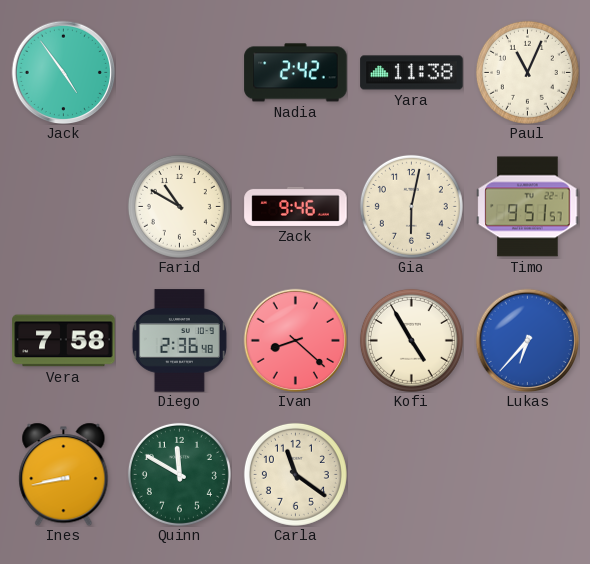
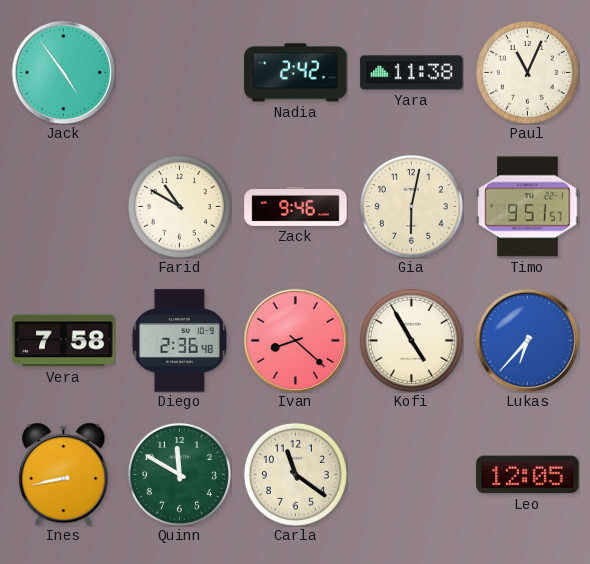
Leo: none -> 12:05
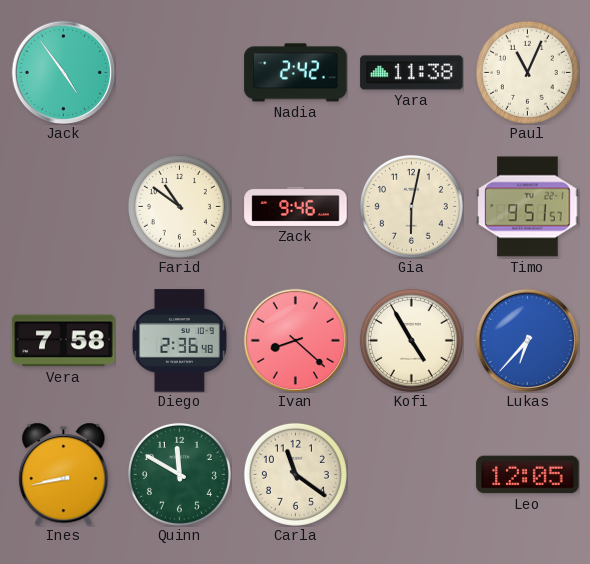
Farid: 10:50 -> 10:51
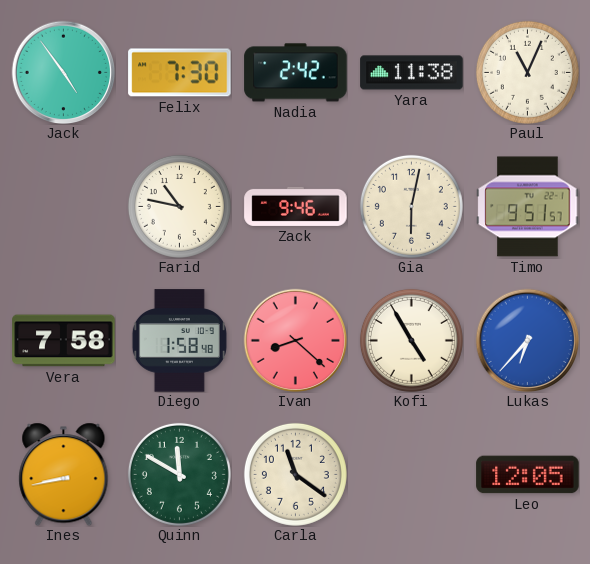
Felix: none -> 7:30
Farid: 10:51 -> 10:47
Diego: 2:36 -> 1:58
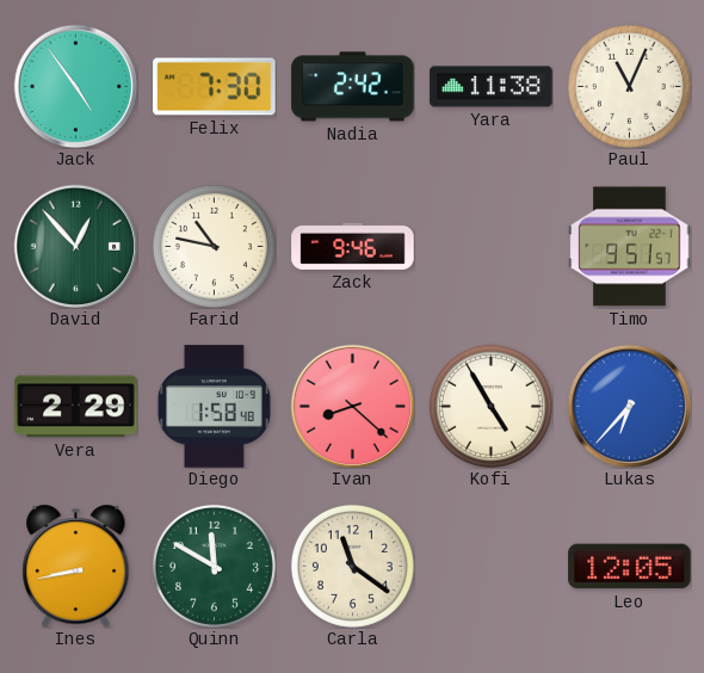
David: none -> 12:53
Gia: 6:02 -> none
Vera: 7:58 -> 2:29
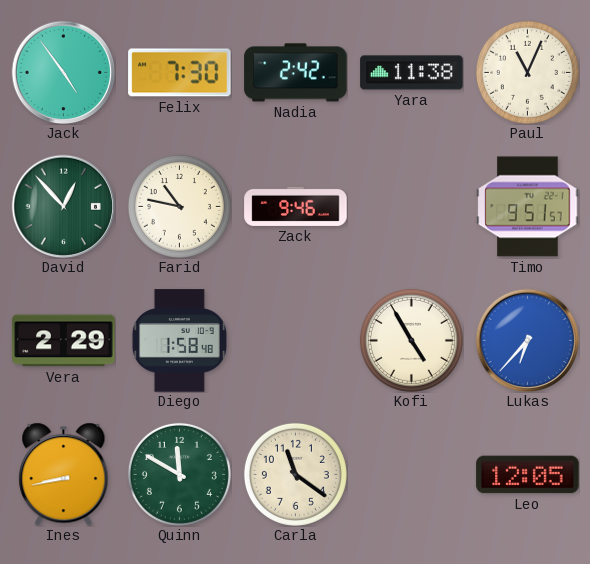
Ivan: 8:22 -> none
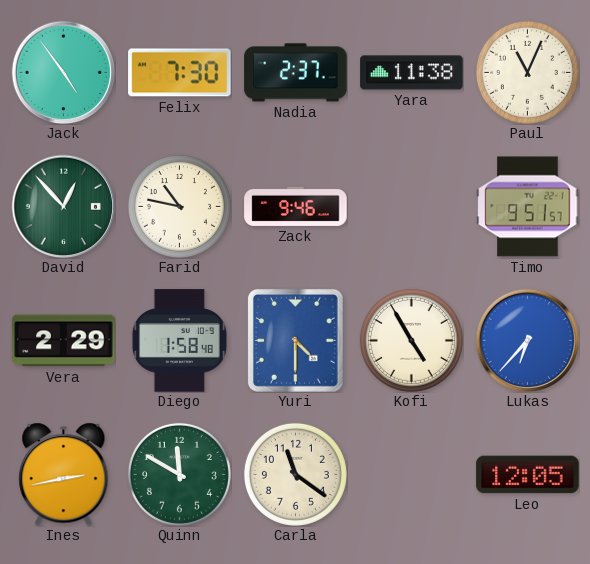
Nadia: 2:42 -> 2:37
Yuri: none -> 4:30
Ines: 8:43 -> 2:43
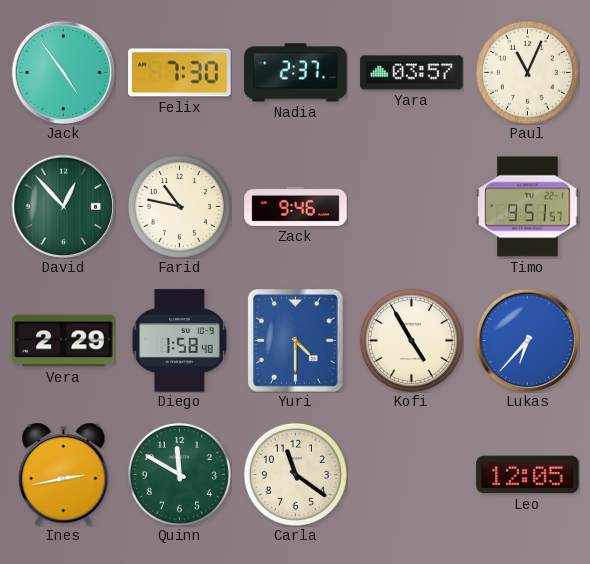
Yara: 11:38 -> 03:57
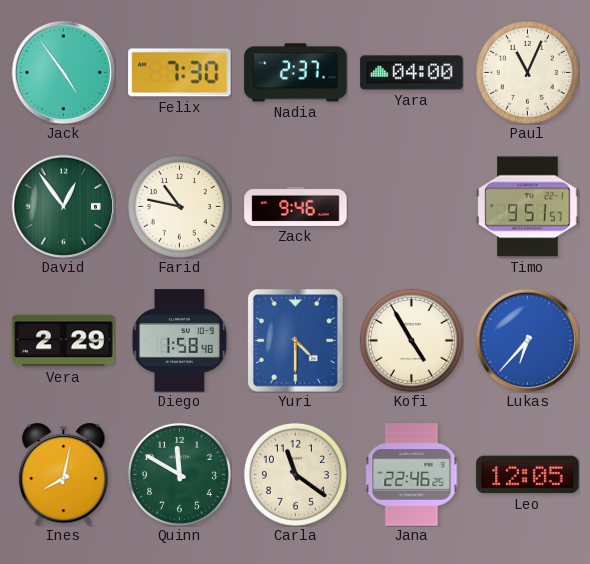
Yara: 03:57 -> 04:00
David: 12:53 -> 12:54
Ines: 2:43 -> 8:02
Jana: none -> 22:46
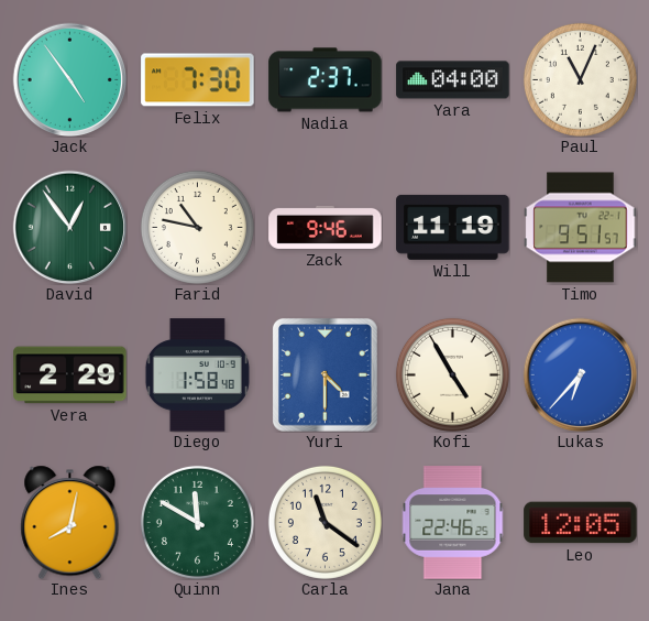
Will: none -> 11:19
